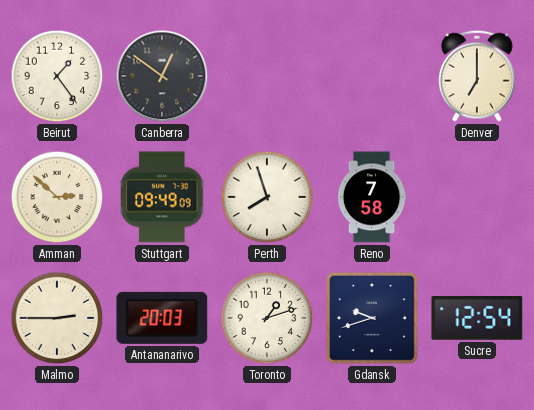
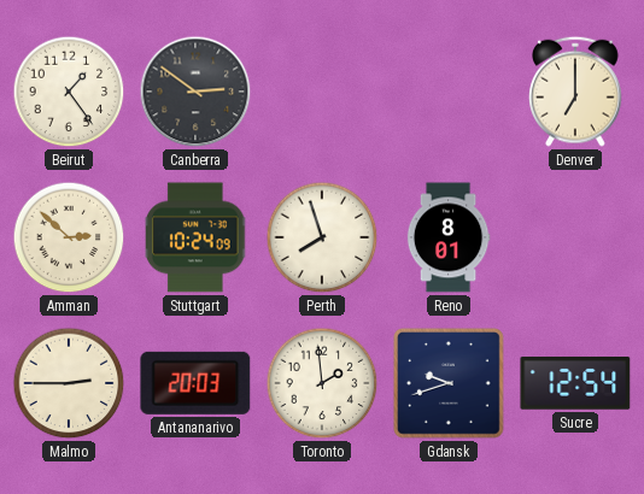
Canberra: 12:51 -> 2:51
Stuttgart: 09:49 -> 10:24
Reno: 7:58 -> 8:01
Toronto: 1:12 -> 1:59
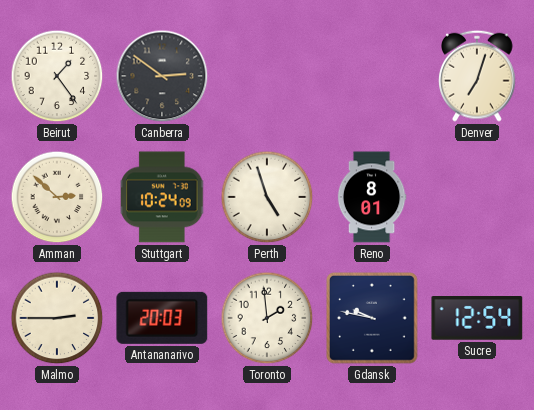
Denver: 7:00 -> 7:03
Perth: 7:57 -> 4:57
Gdansk: 9:42 -> 9:47
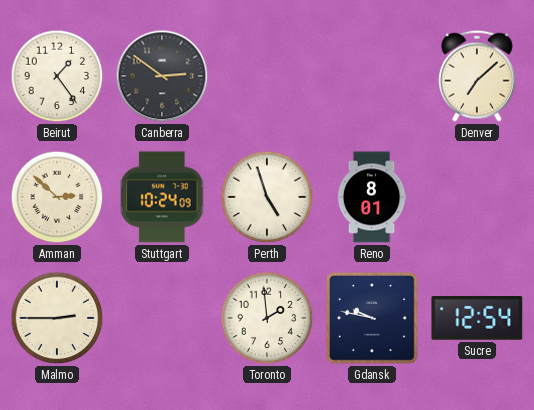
Denver: 7:03 -> 7:08
Antananarivo: 20:03 -> none
